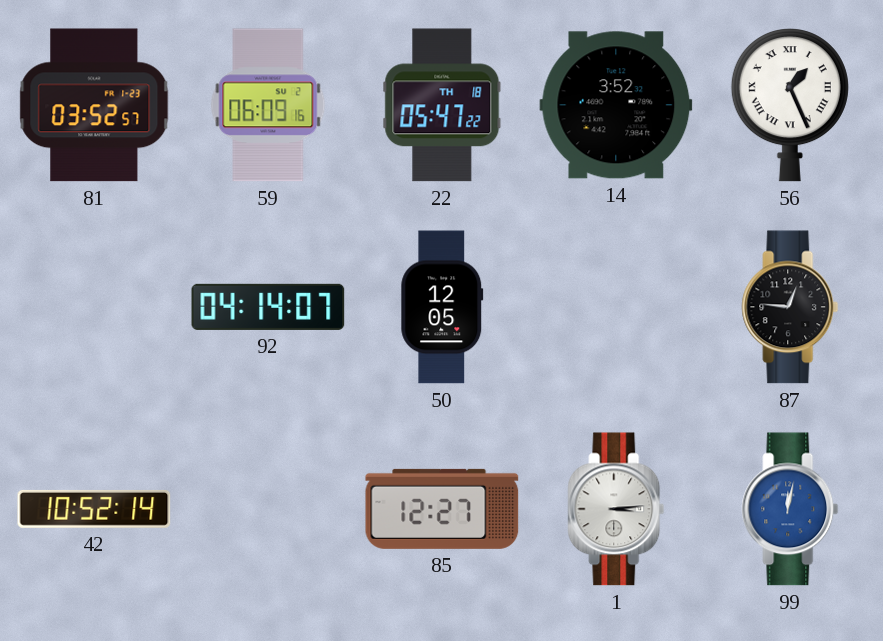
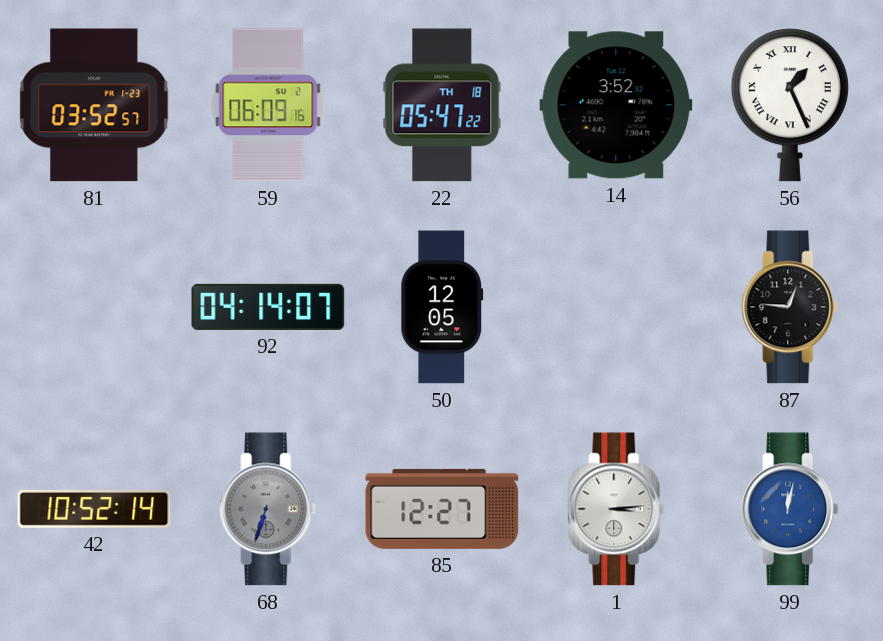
68: none -> 6:33
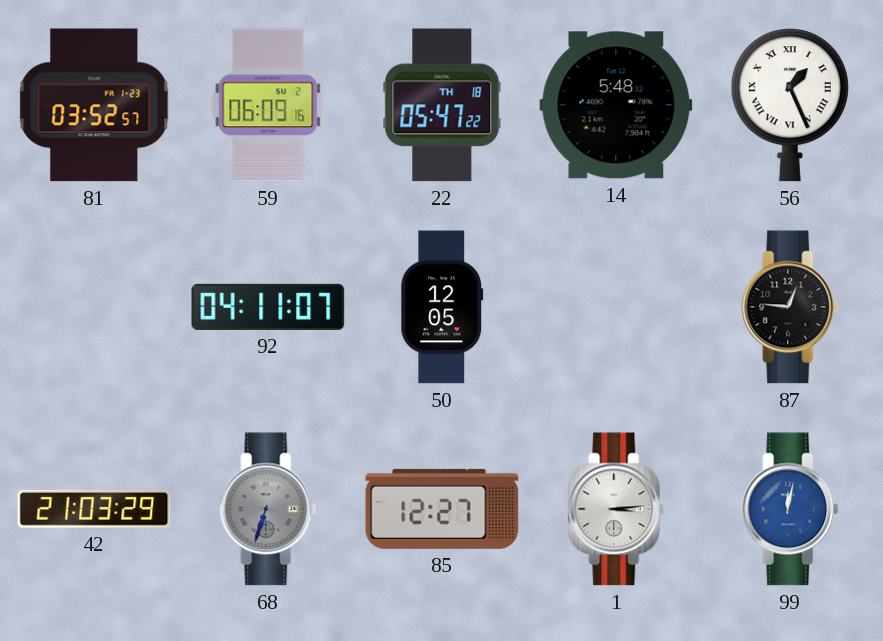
14: 3:52 -> 5:48
92: 04:14 -> 04:11
42: 10:52 -> 21:03
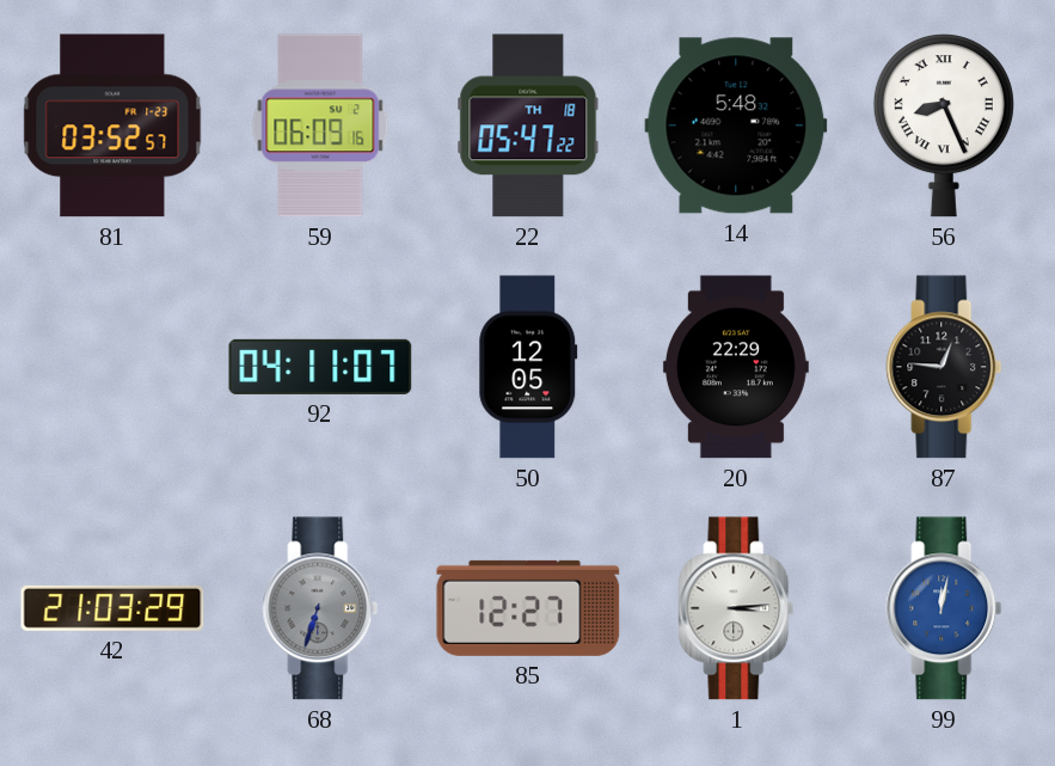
56: 1:26 -> 8:26
20: none -> 22:29
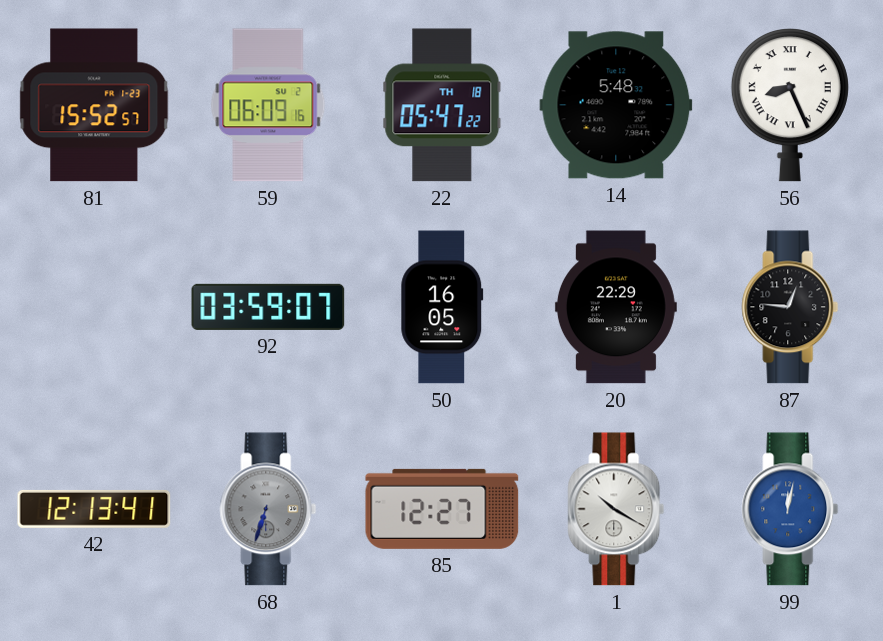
81: 03:52 -> 15:52
92: 04:11 -> 03:59
50: 12:05 -> 16:05
42: 21:03 -> 12:13
1: 3:14 -> 10:20
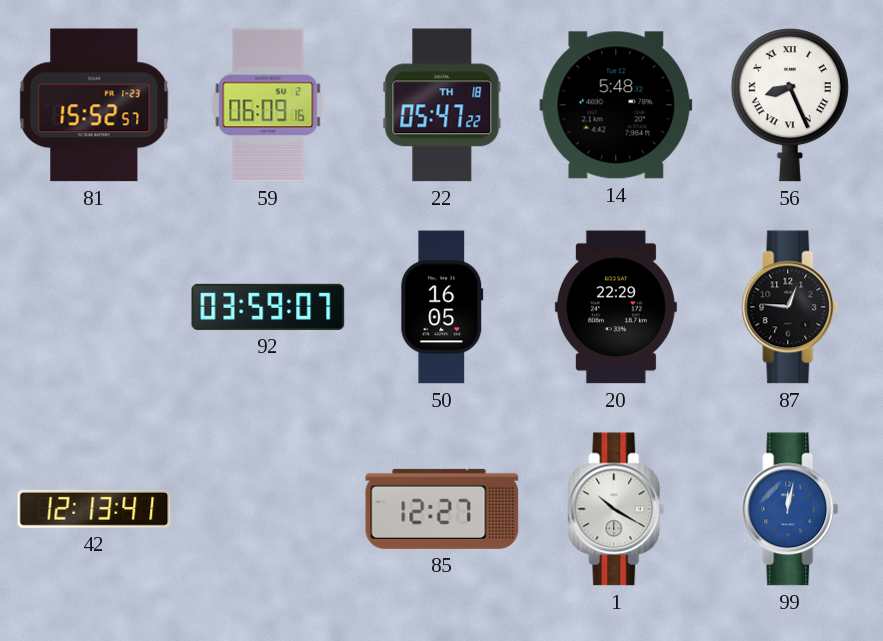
68: 6:33 -> none
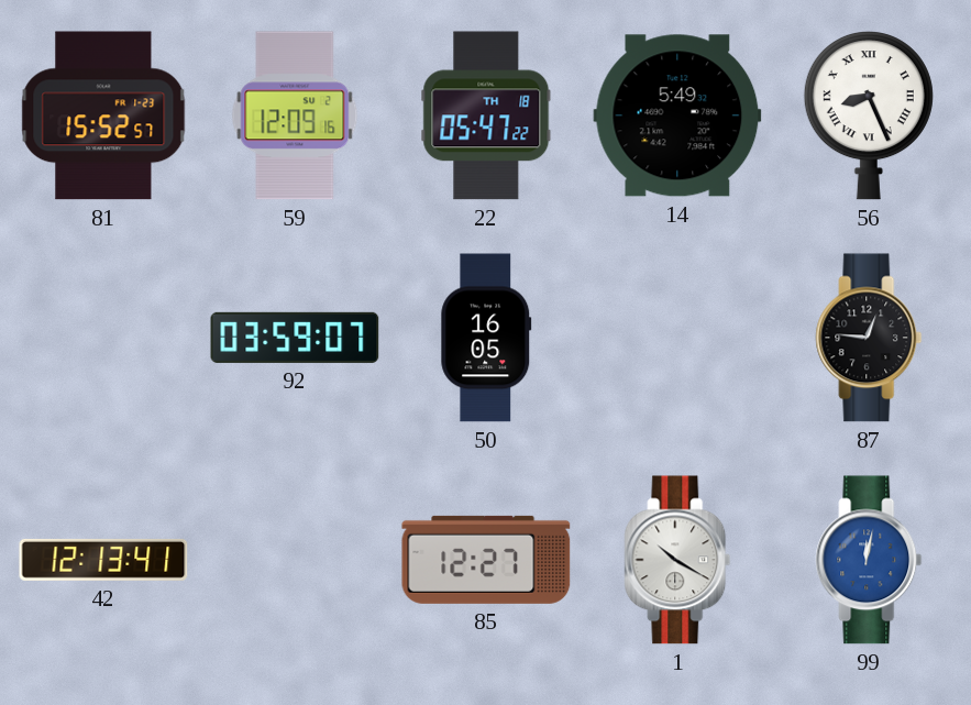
59: 06:09 -> 12:09
14: 5:48 -> 5:49
20: 22:29 -> none
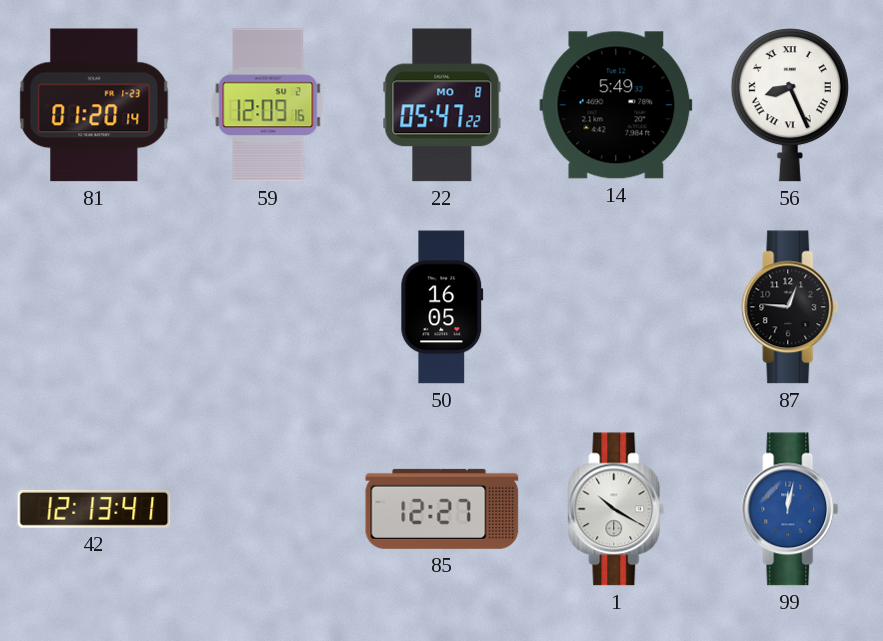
81: 15:52 -> 01:20
22 date: TH 18 -> MO 8
92: 03:59 -> none
